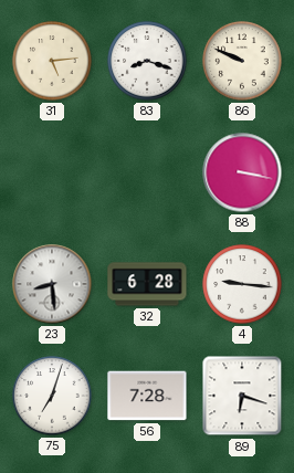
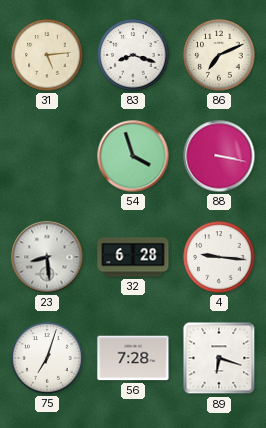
86: 9:49 -> 7:11
54: none -> 3:57
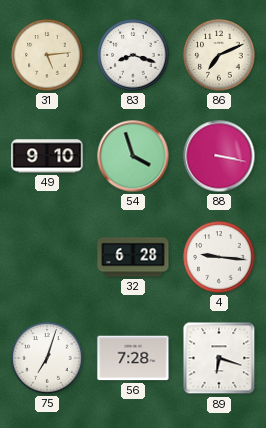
49: none -> 9:10
23: 8:29 -> none
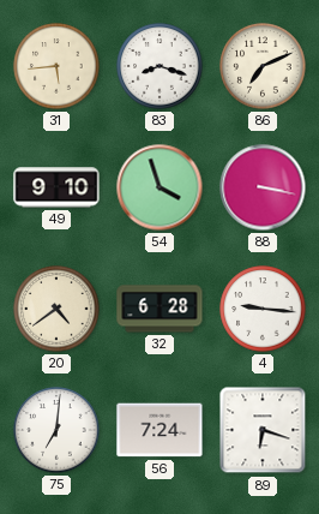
31: 5:14 -> 5:44
20: none -> 4:39
75: 7:03 -> 7:01
56: 7:28 -> 7:24
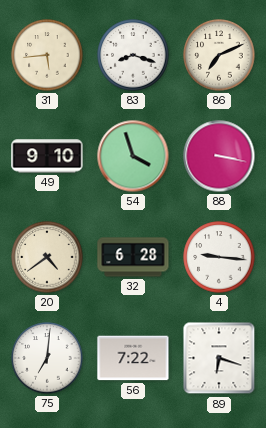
56: 7:24 -> 7:22
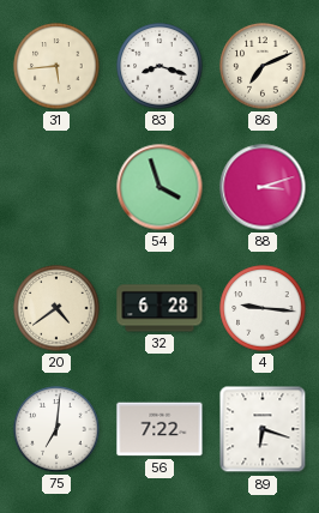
49: 9:10 -> none
88: 3:17 -> 3:12
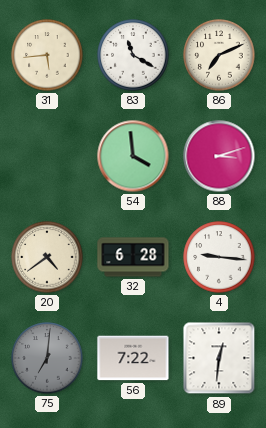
83: 8:18 -> 11:20
54: 3:57 -> 3:59
75 dial: white -> grey
89: 6:18 -> 12:31
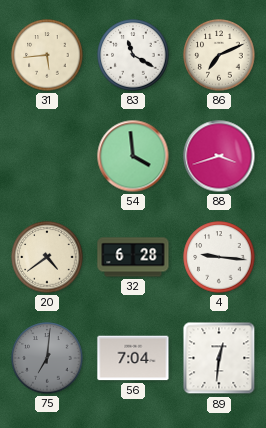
88: 3:12 -> 3:42
56: 7:22 -> 7:04
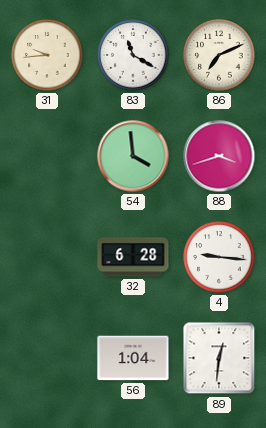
31: 5:44 -> 9:44
20: 4:39 -> none
75: 7:01 -> none
56: 7:04 -> 1:04
